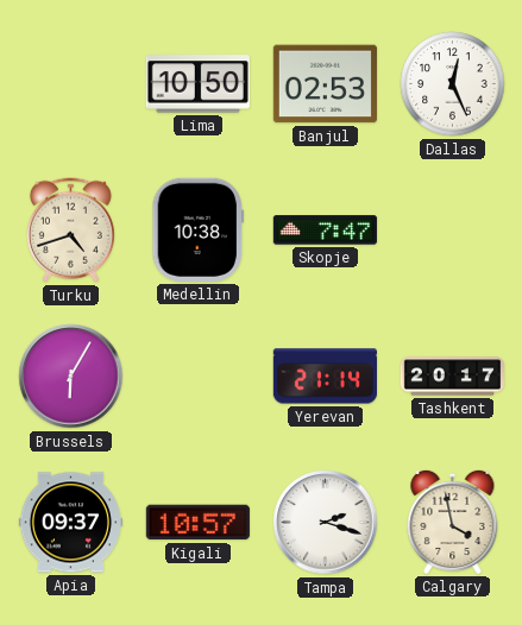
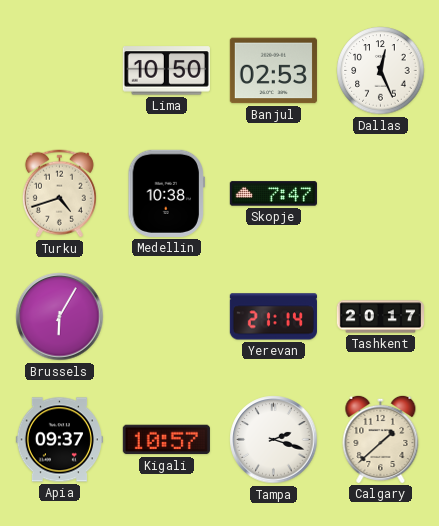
Calgary: 3:58 -> 1:38
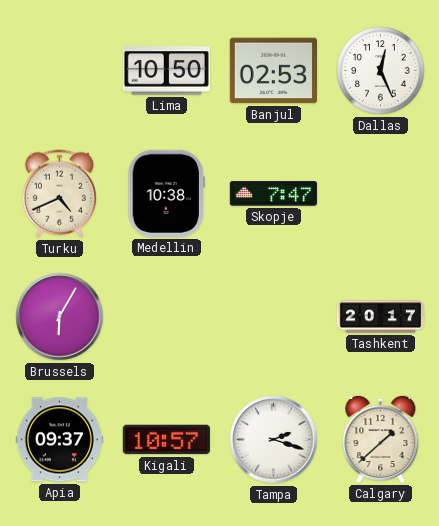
Turku: 4:42 -> 4:41
Yerevan: 21:14 -> none
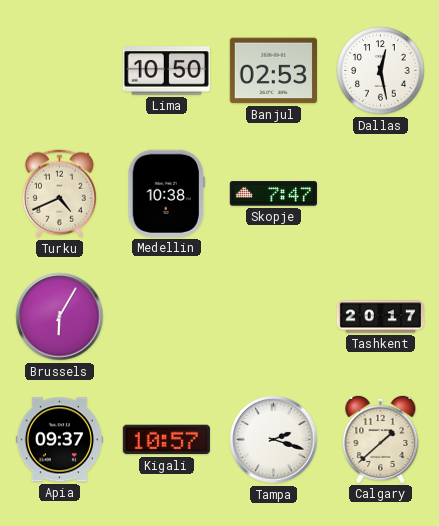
Dallas: 12:26 -> 12:28
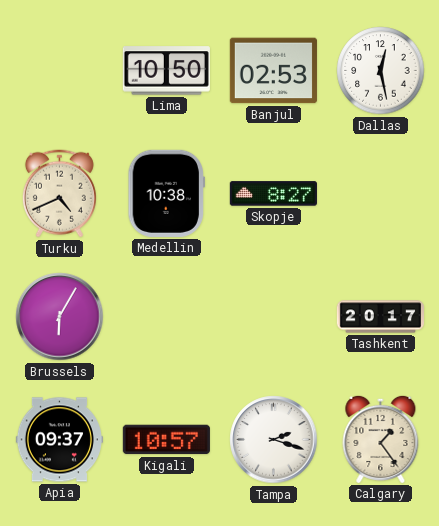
Skopje: 7:47 -> 8:27
Calgary: 1:38 -> 1:24
